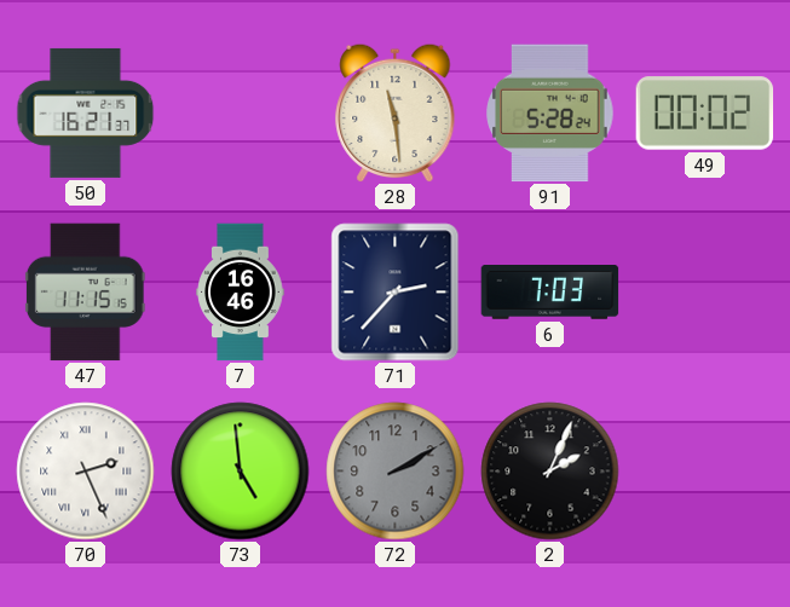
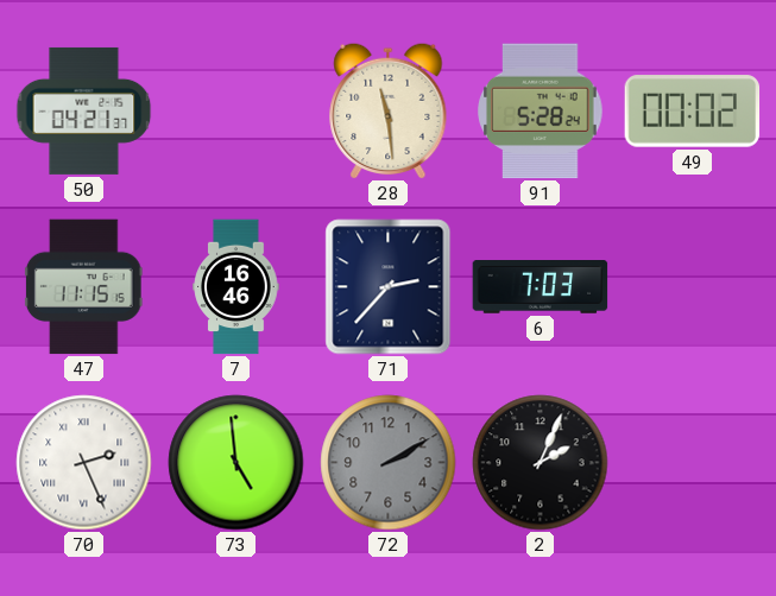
50: 16:21 -> 04:21
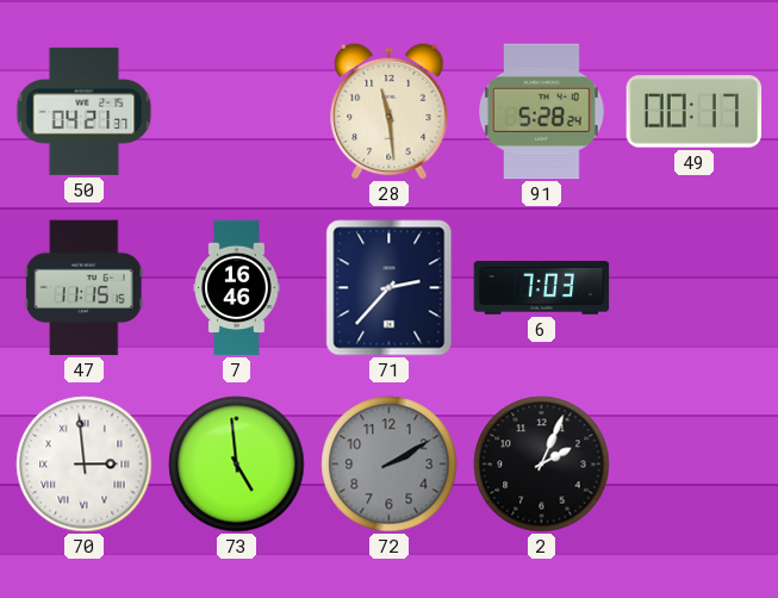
49: 00:02 -> 00:17
70: 2:26 -> 2:59
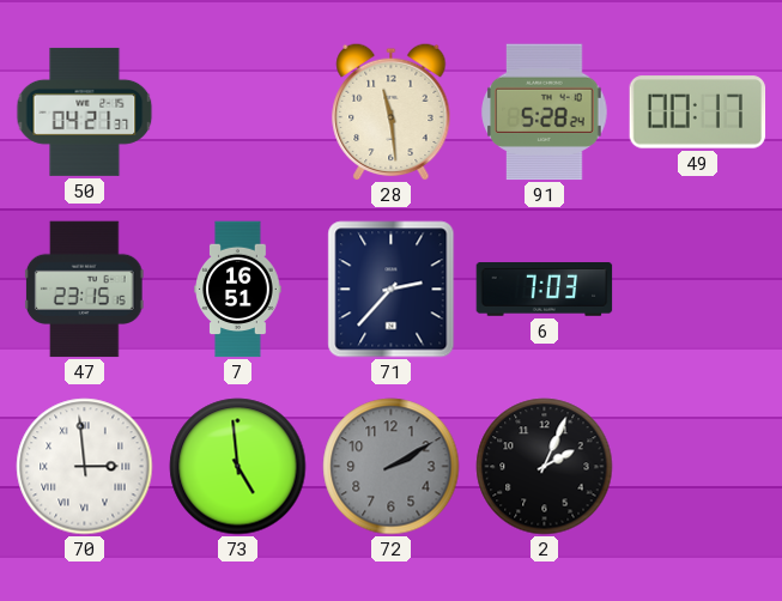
47: 11:15 -> 23:15
7: 16:46 -> 16:51
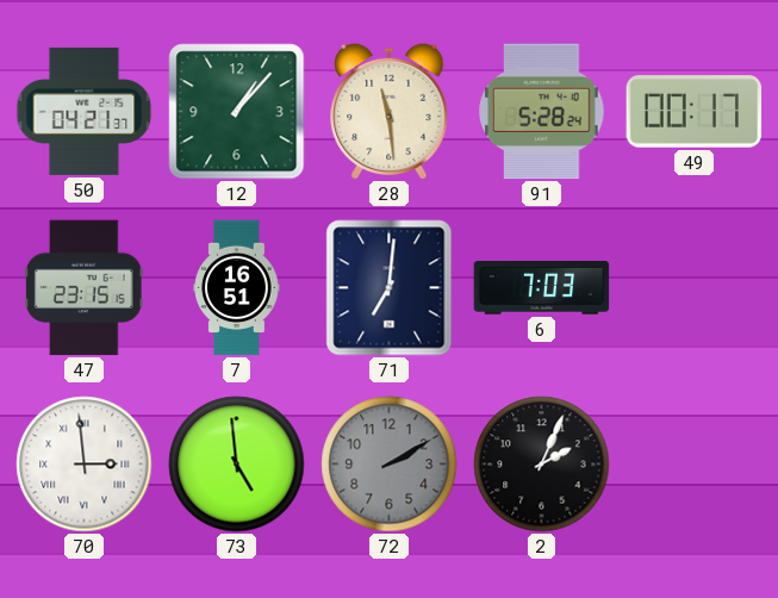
12: none -> 1:07
71: 2:37 -> 7:01
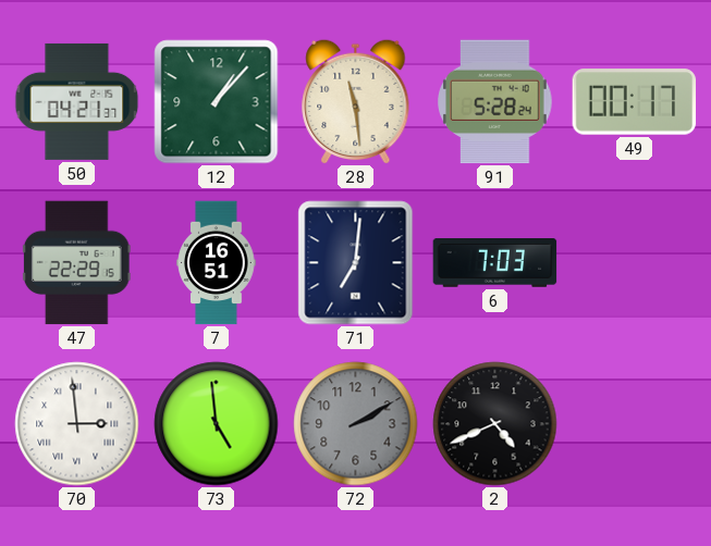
47: 23:15 -> 22:29
2: 2:04 -> 4:41
